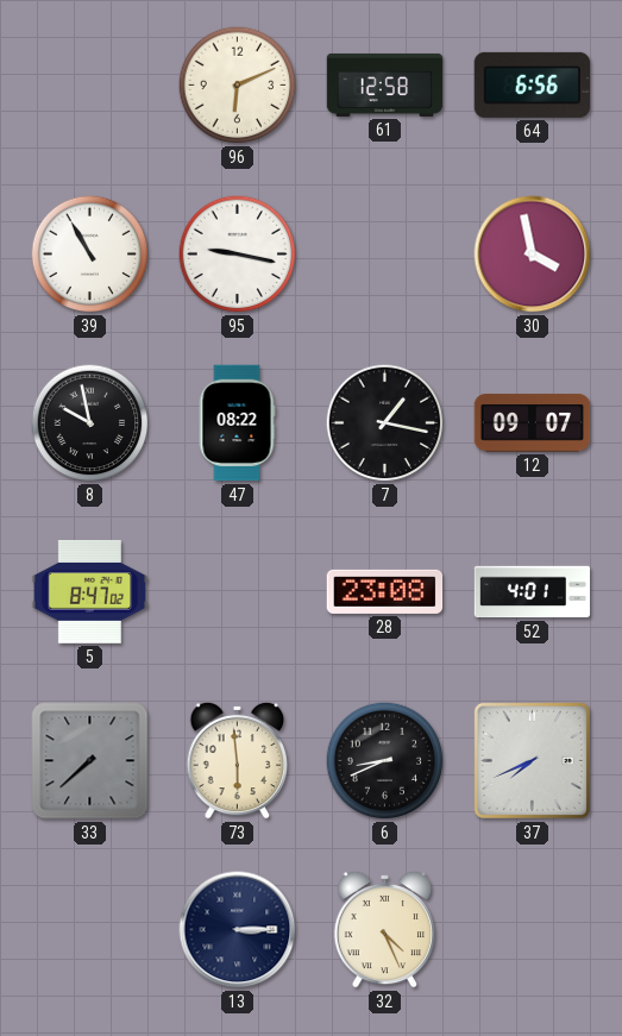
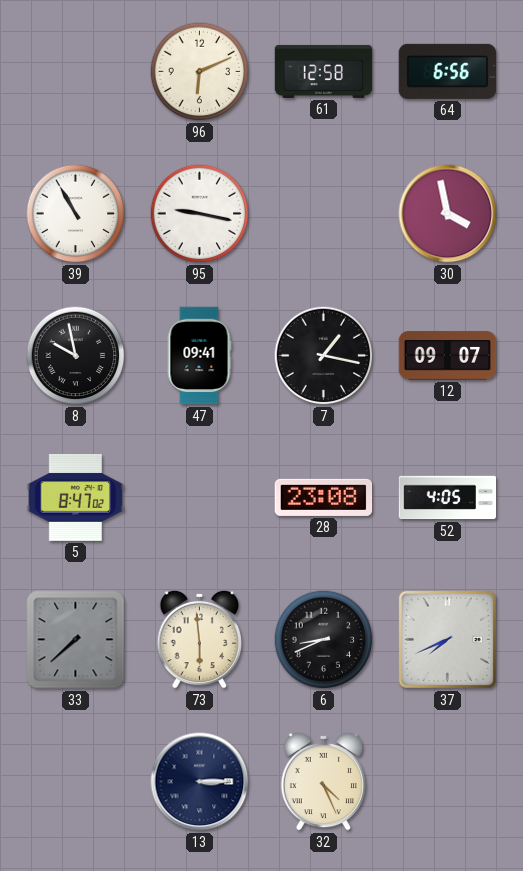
47: 08:22 -> 09:41
52: 4:01 -> 4:05
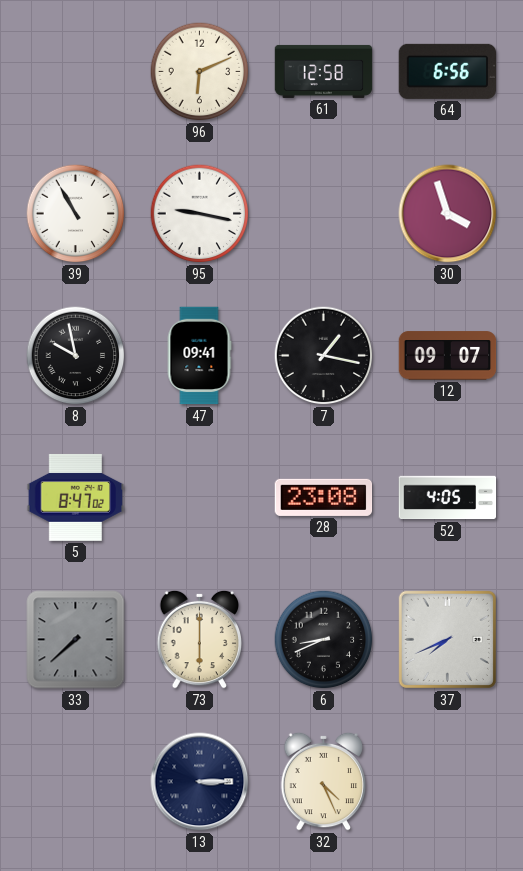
30: 3:58 -> 3:57
73: 5:59 -> 6:00
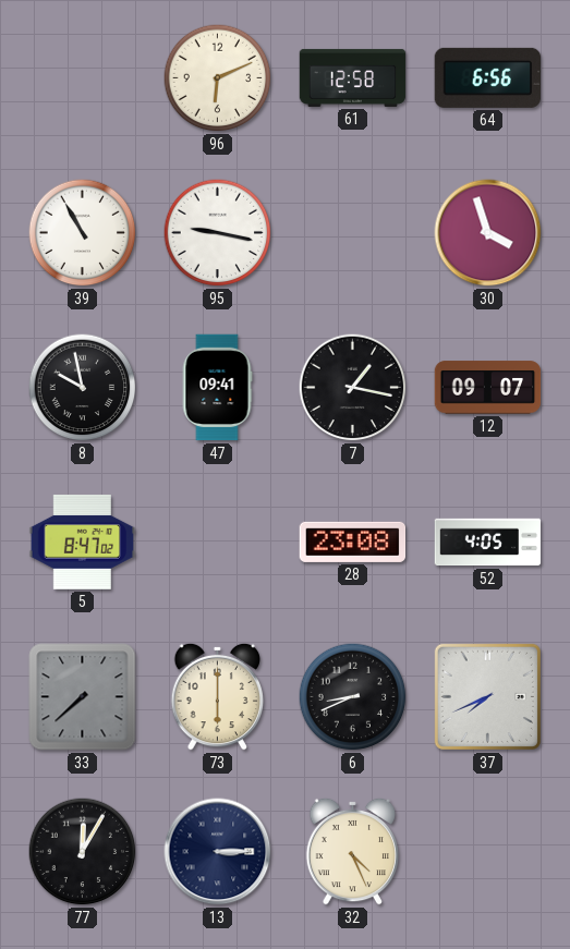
77: none -> 12:05
